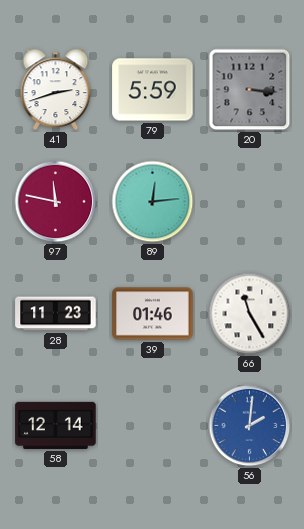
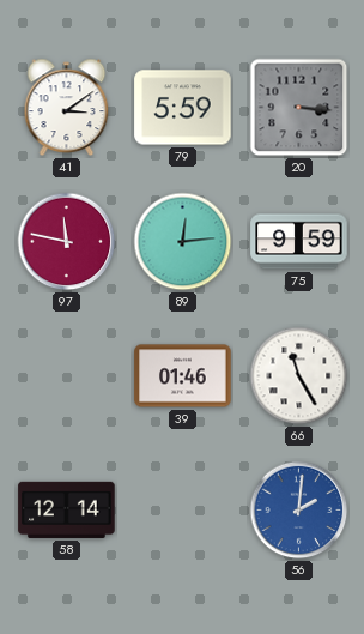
41: 2:42 -> 3:09
75: none -> 9:59
28: 11:23 -> none
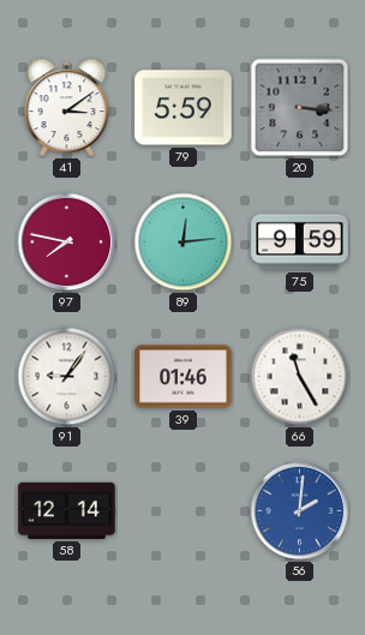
97: 11:47 -> 7:47
91: none -> 9:06
